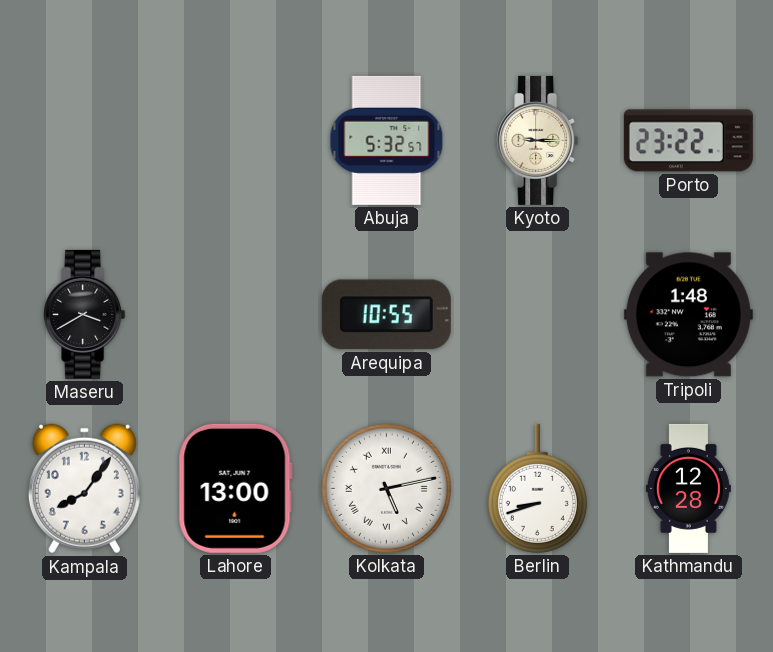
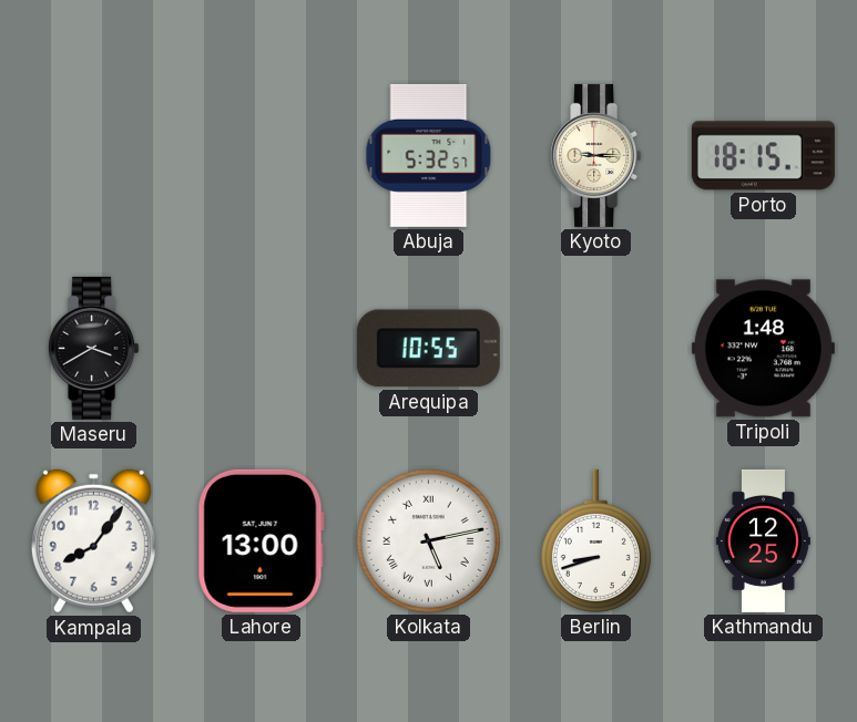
Porto: 23:22 -> 18:15
Kathmandu: 12:28 -> 12:25
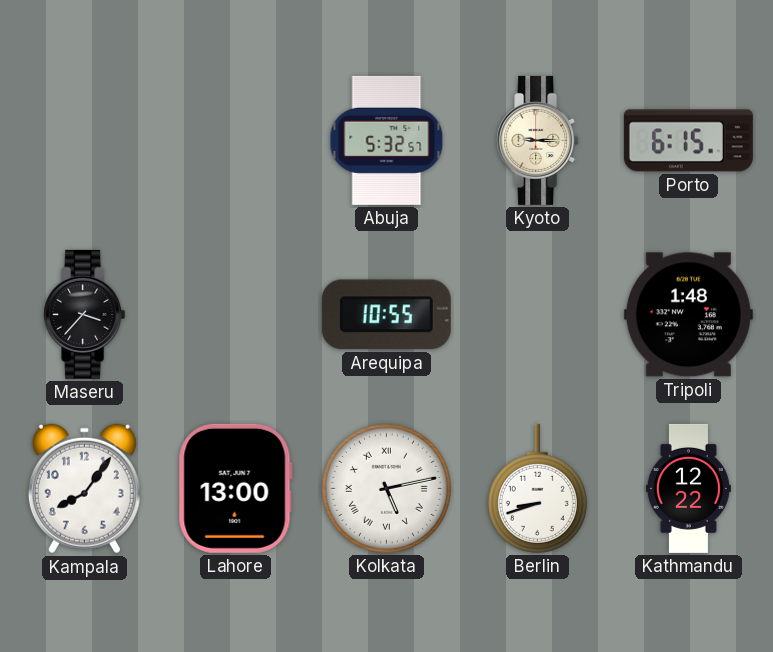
Porto: 18:15 -> 6:15
Maseru: 3:40 -> 3:37
Kathmandu: 12:25 -> 12:22
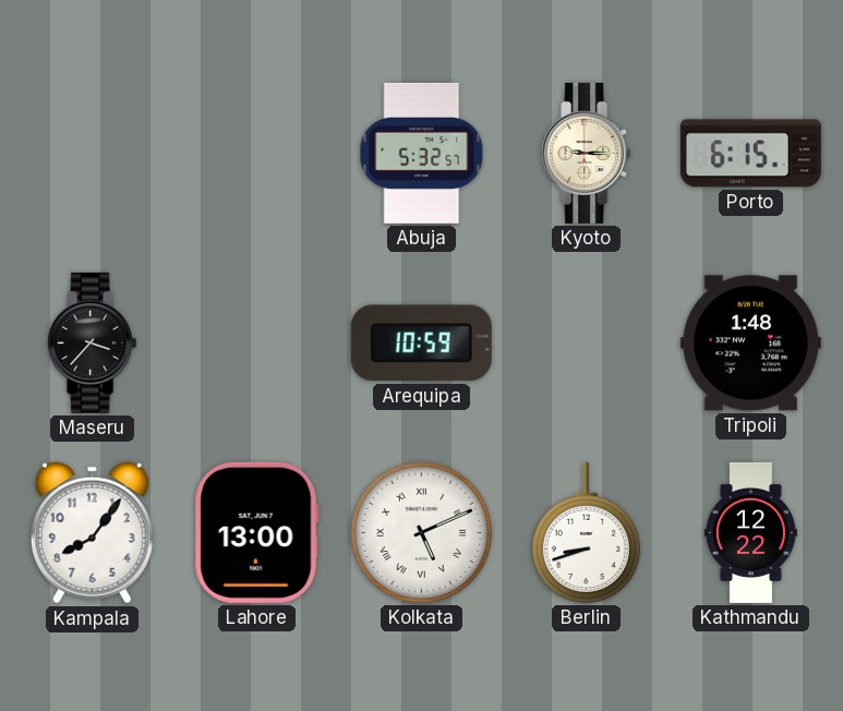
Arequipa: 10:55 -> 10:59
Kolkata: 5:13 -> 5:11
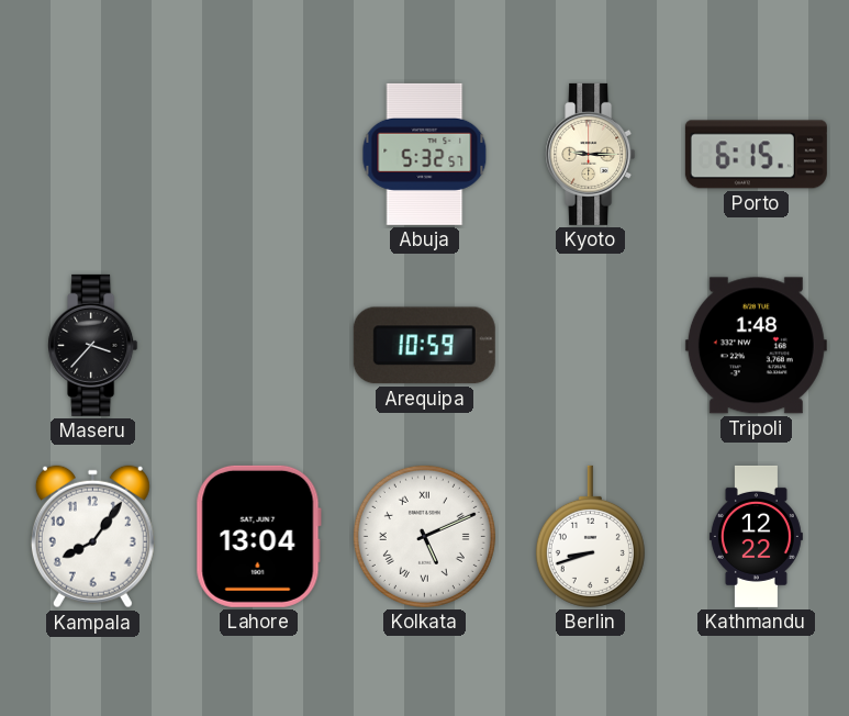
Lahore: 13:00 -> 13:04
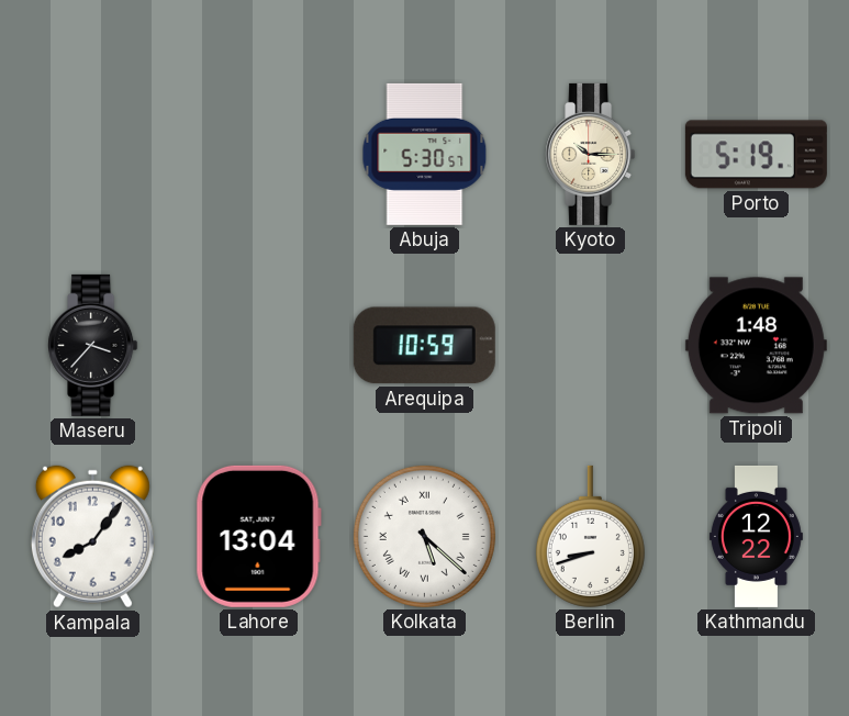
Abuja: 5:32 -> 5:30
Kyoto: 9:15 -> 10:15
Porto: 6:15 -> 5:19
Kolkata: 5:11 -> 5:22
